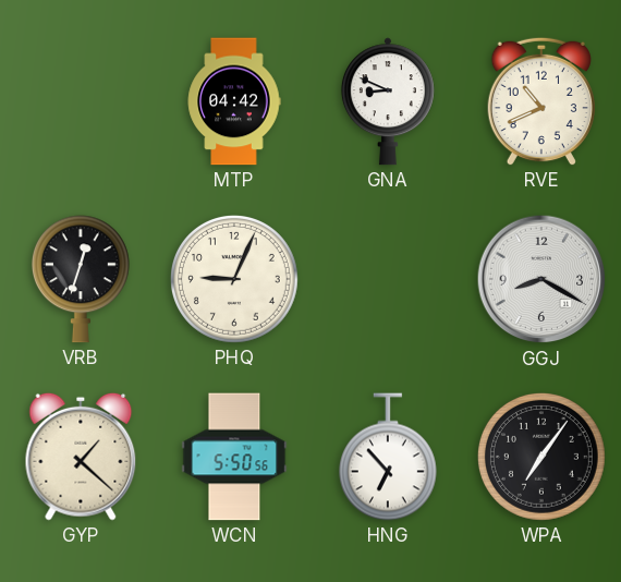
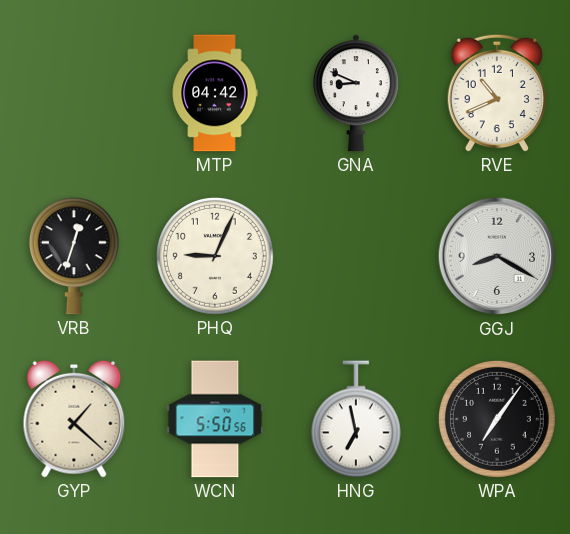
HNG: 6:53 -> 6:58
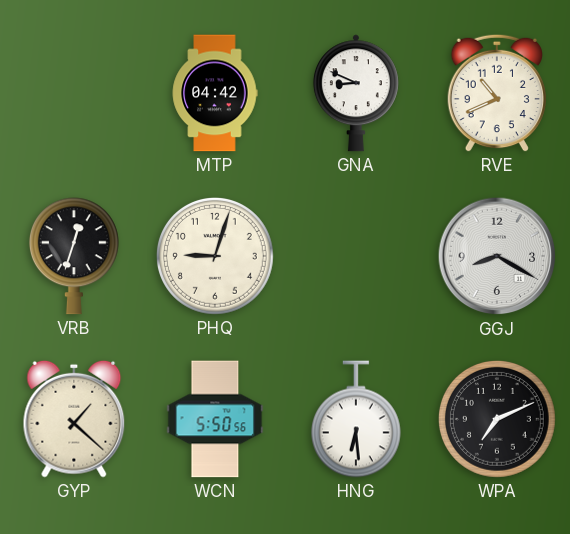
PHQ: 9:04 -> 9:03
HNG: 6:58 -> 6:29
WPA: 7:06 -> 7:11
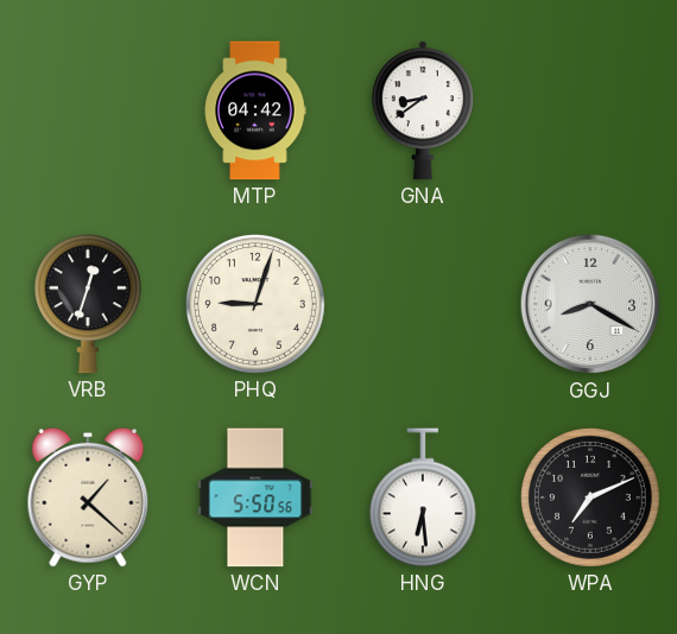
GNA: 8:49 -> 8:39
RVE: 10:41 -> none
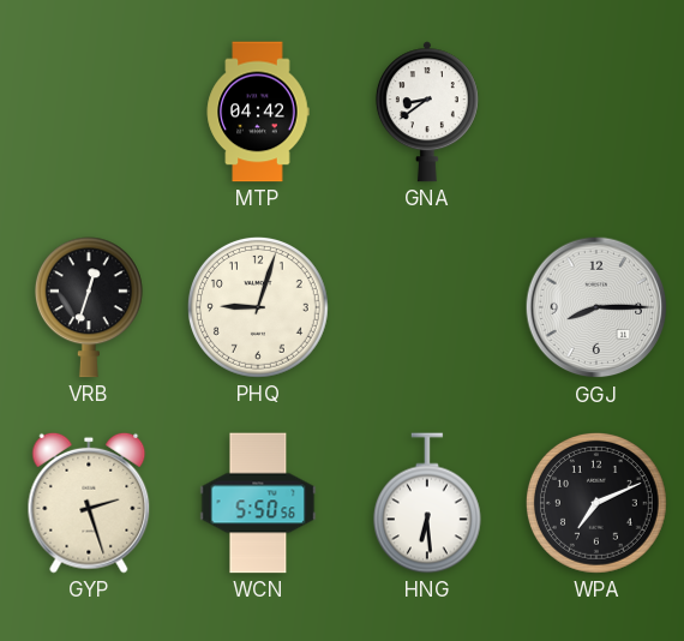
GGJ: 8:20 -> 8:15
GYP: 1:22 -> 2:27
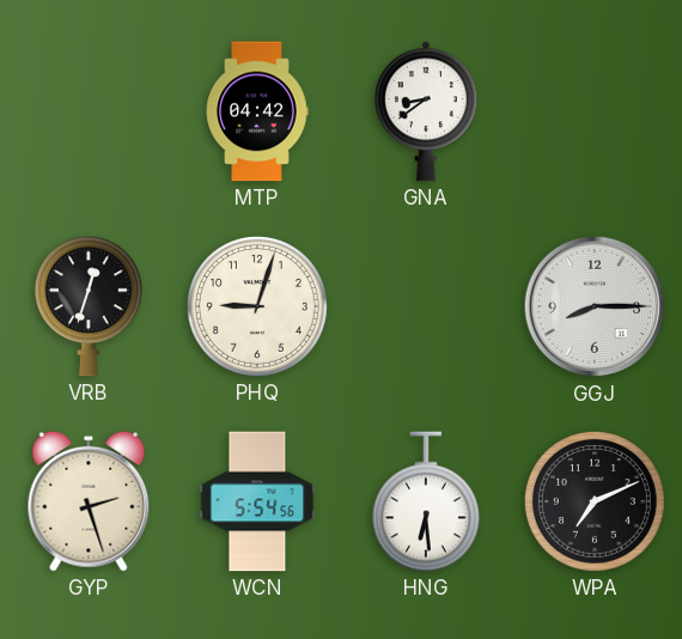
WCN: 5:50 -> 5:54
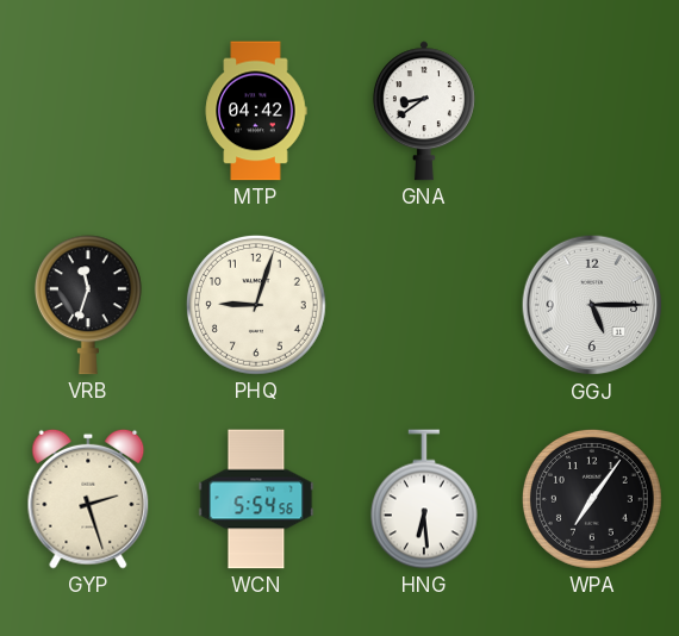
VRB: 12:33 -> 11:33
GGJ: 8:15 -> 5:15
WPA: 7:11 -> 7:06
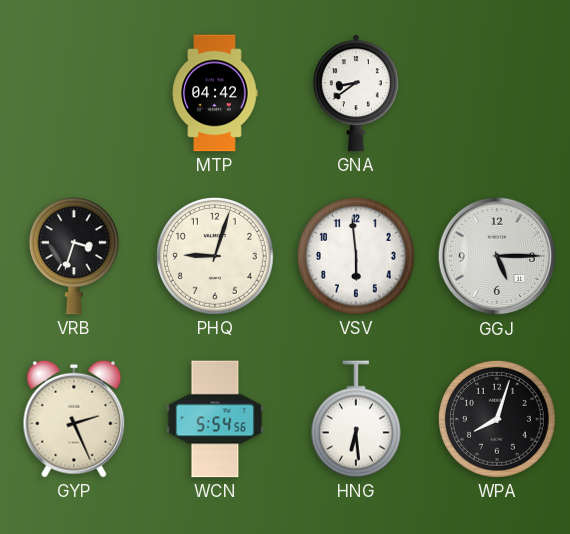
VRB: 11:33 -> 3:33
VSV: none -> 5:59
GYP: 2:27 -> 2:26
WPA: 7:06 -> 8:03
